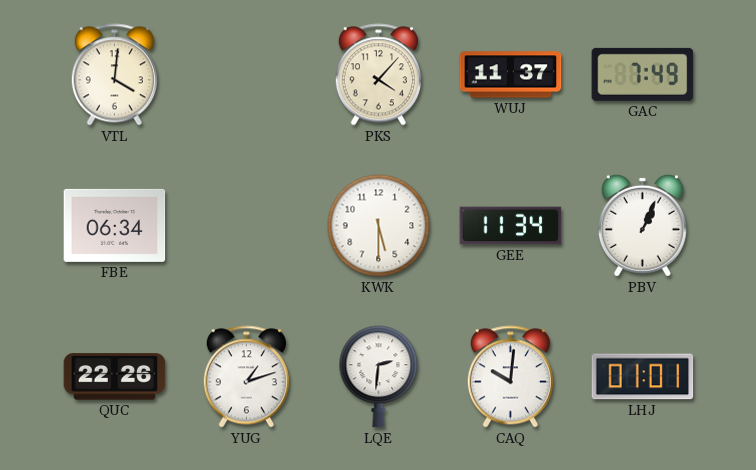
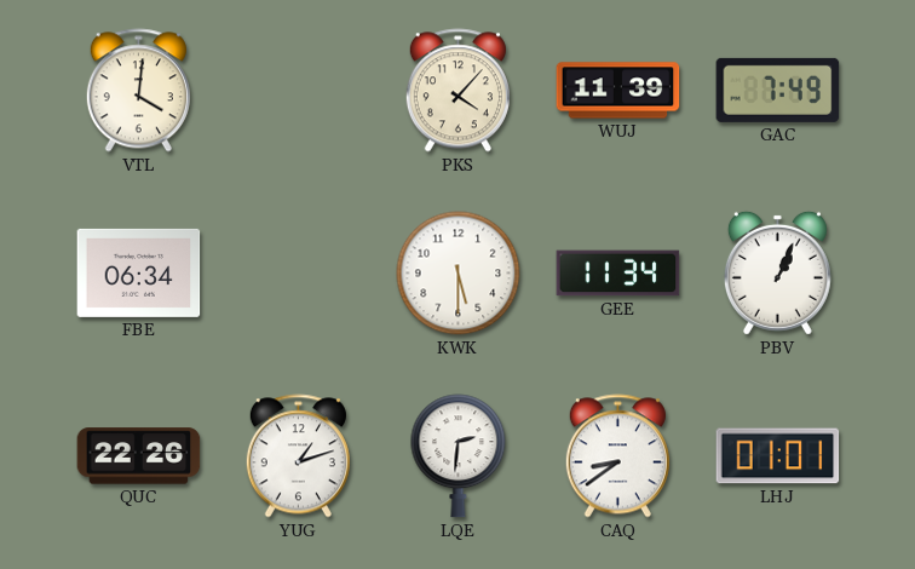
WUJ: 11:37 -> 11:39
CAQ: 10:01 -> 8:39
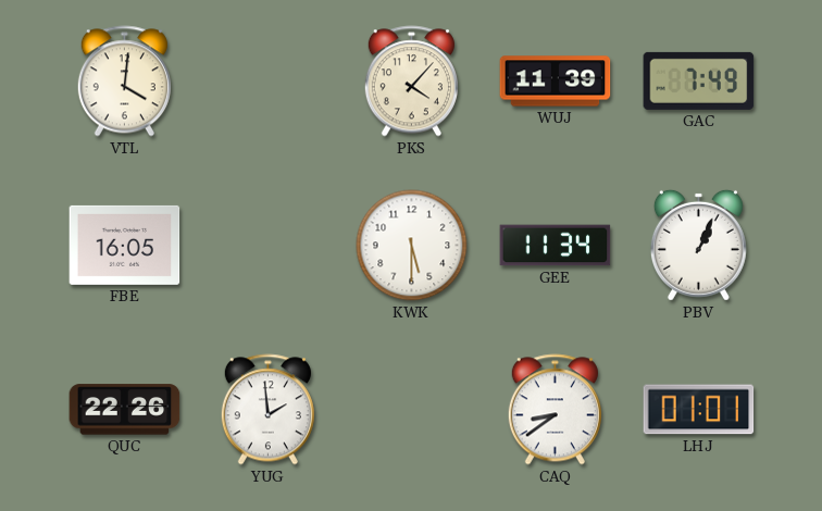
FBE: 06:34 -> 16:05
YUG: 1:12 -> 1:59
LQE: 2:31 -> none
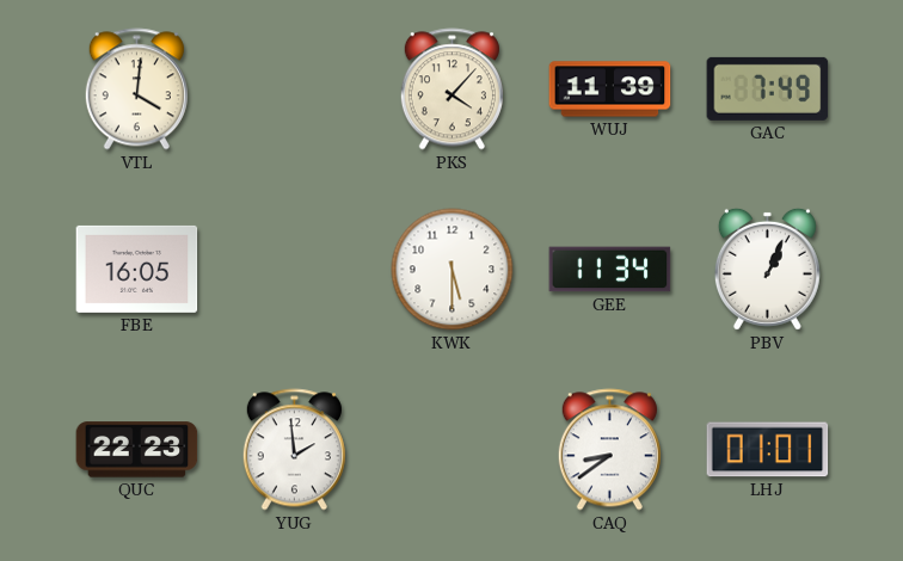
QUC: 22:26 -> 22:23
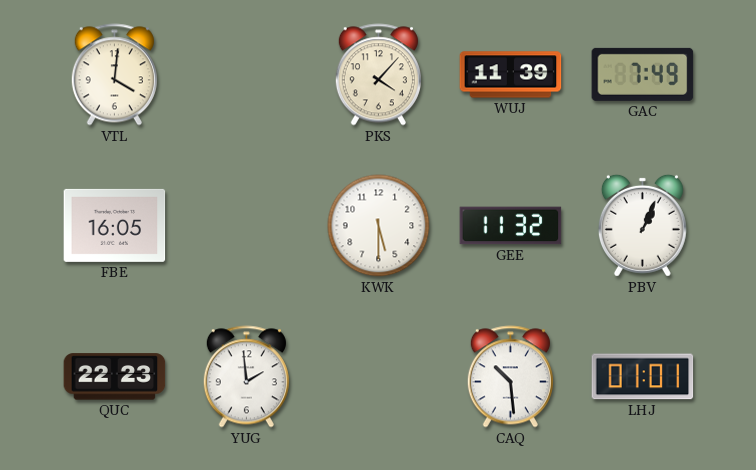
GEE: 11:34 -> 11:32
CAQ: 8:39 -> 10:29
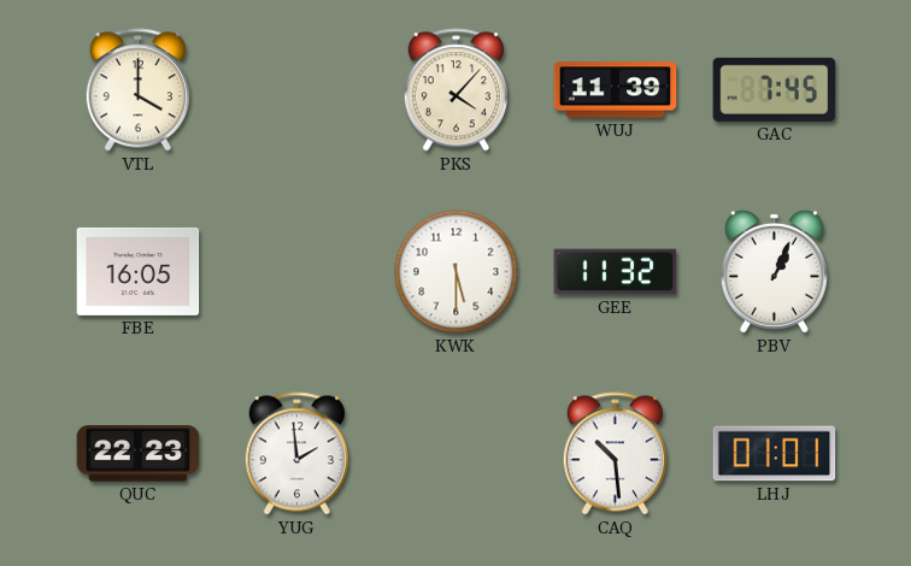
VTL: 4:01 -> 4:00
GAC: 7:49 -> 7:45
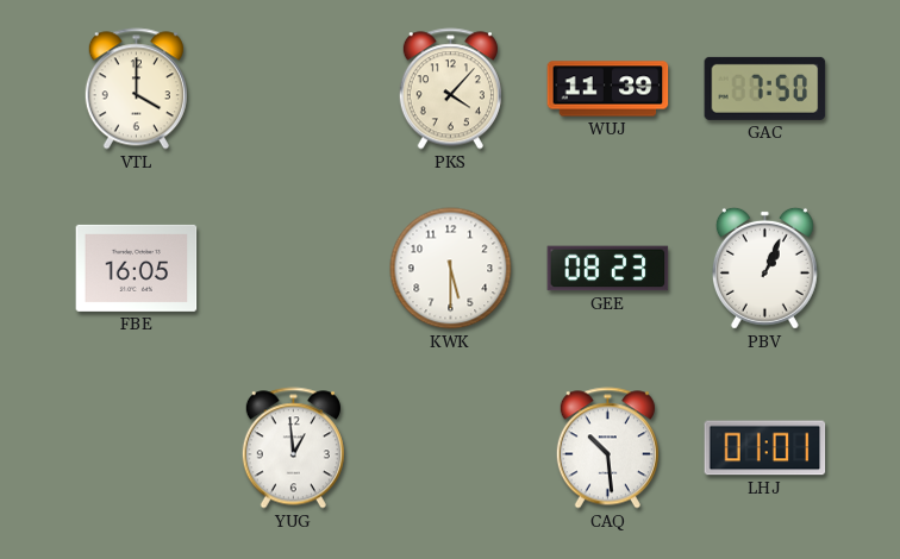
GAC: 7:45 -> 7:50
GEE: 11:32 -> 08:23
QUC: 22:23 -> none
YUG: 1:59 -> 12:59
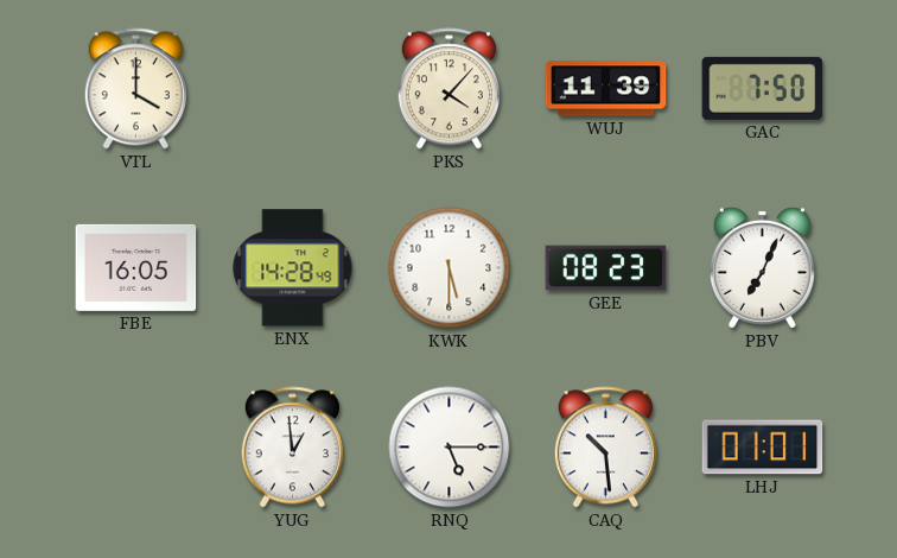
ENX: none -> 14:28
PBV: 1:04 -> 7:04
RNQ: none -> 5:15
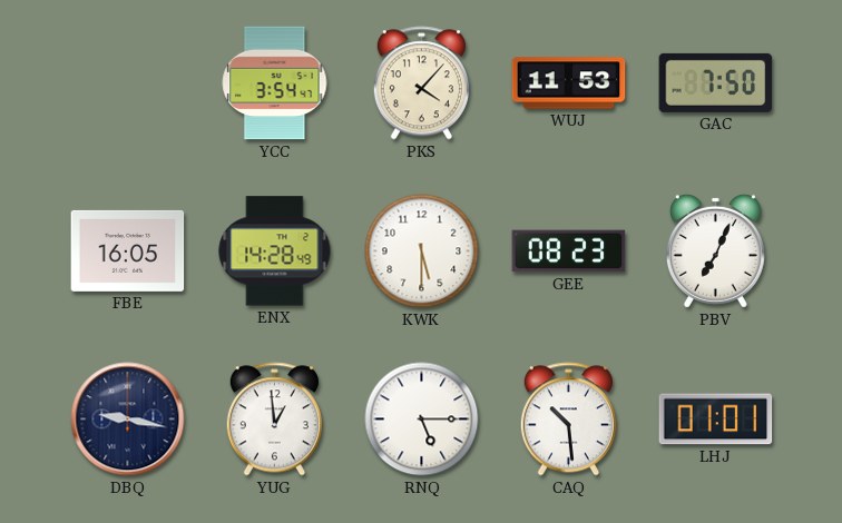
VTL: 4:00 -> none
YCC: none -> 3:54
WUJ: 11:39 -> 11:53
DBQ: none -> 9:17
